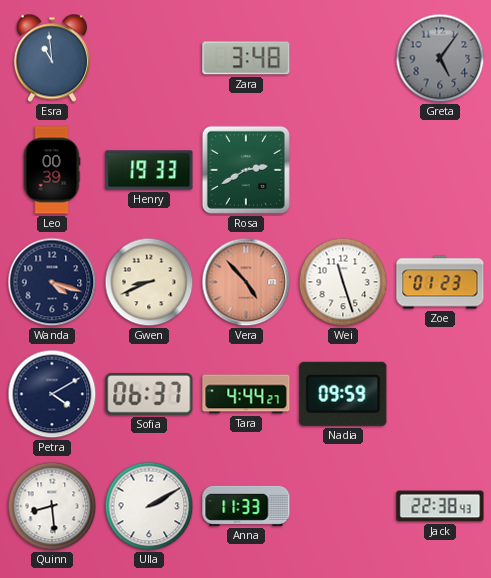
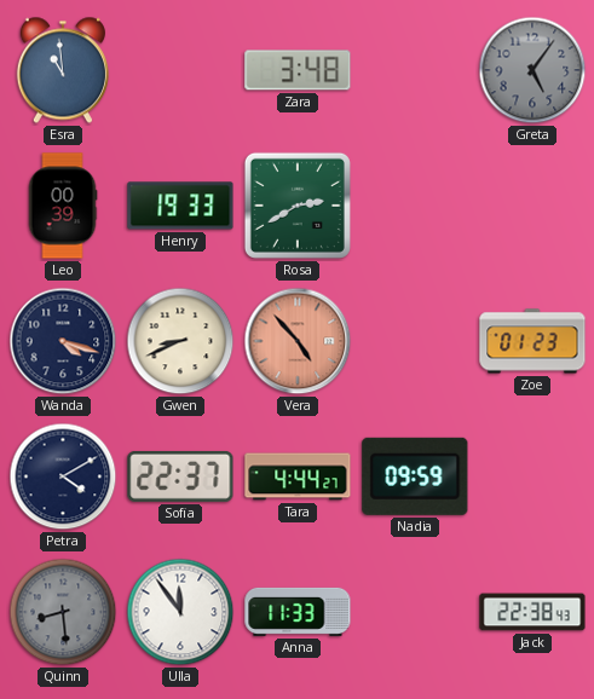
Wei: 11:27 -> none
Sofia: 06:37 -> 22:37
Quinn dial: white -> grey
Ulla: 2:10 -> 11:54
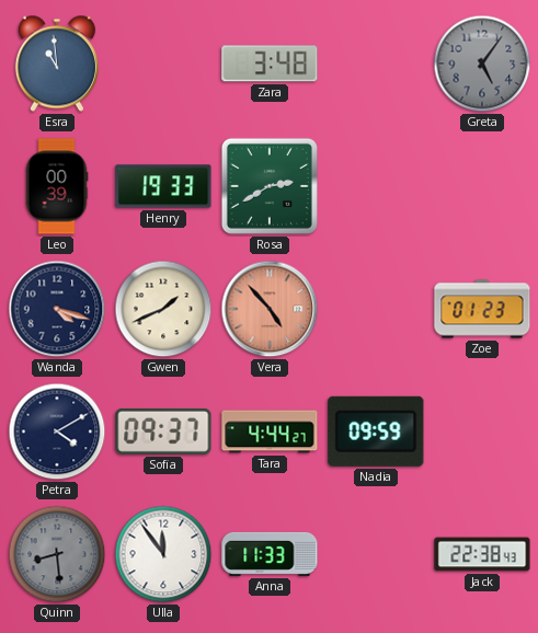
Gwen: 8:41 -> 1:41
Sofia: 22:37 -> 09:37
